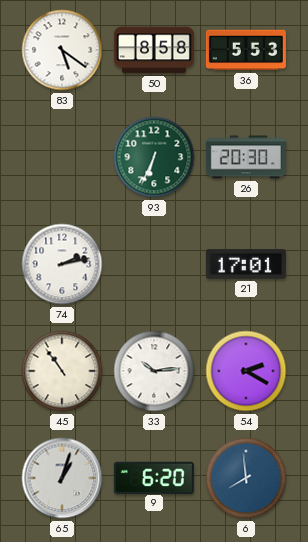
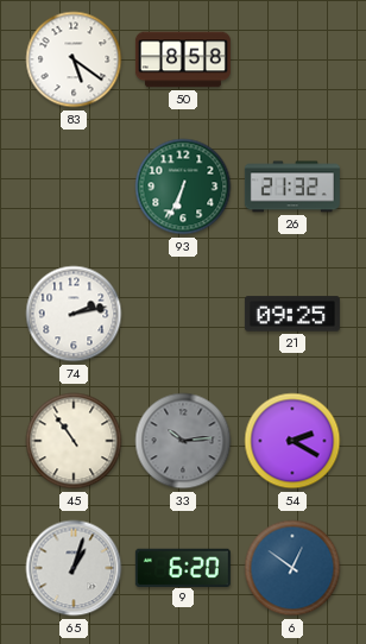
36: 5:53 -> none
26: 20:30 -> 21:32
21: 17:01 -> 09:25
33 dial: white -> grey
6: 7:59 -> 12:51
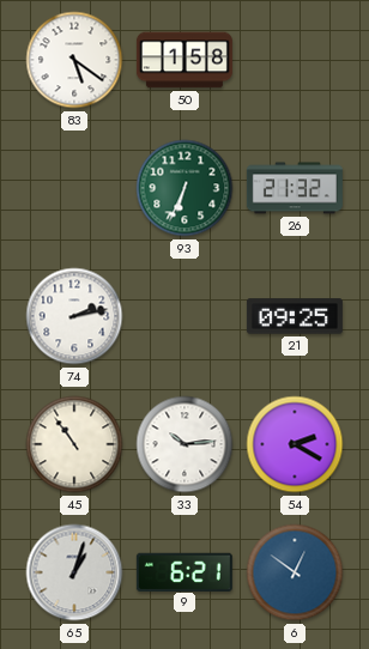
50: 8:58 -> 1:58
33 dial: grey -> white
9: 6:20 -> 6:21
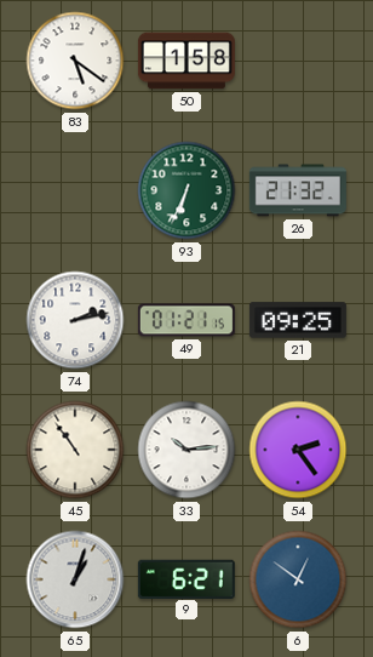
49: none -> 01:21
54: 2:20 -> 2:24
